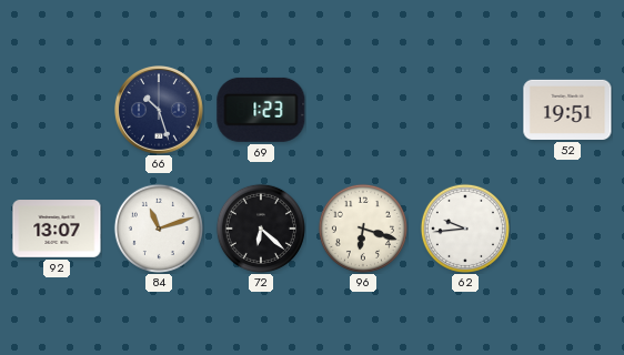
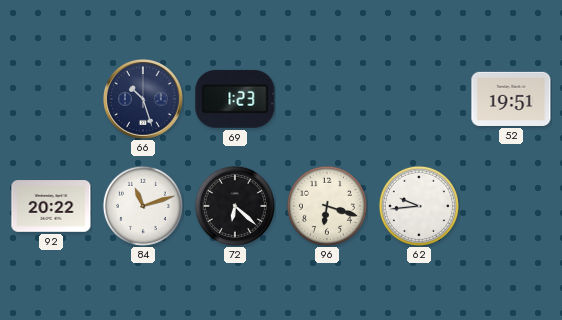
92: 13:07 -> 20:22
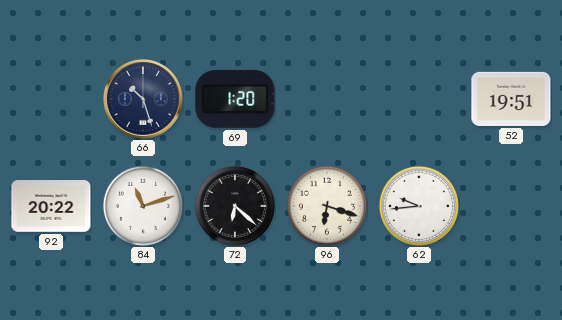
69: 1:23 -> 1:20
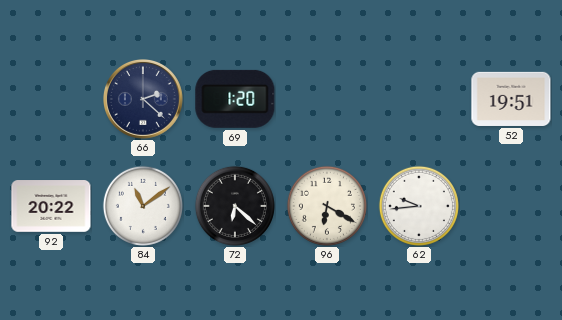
66: 10:27 -> 2:22
84: 11:12 -> 11:09
96: 6:18 -> 6:20
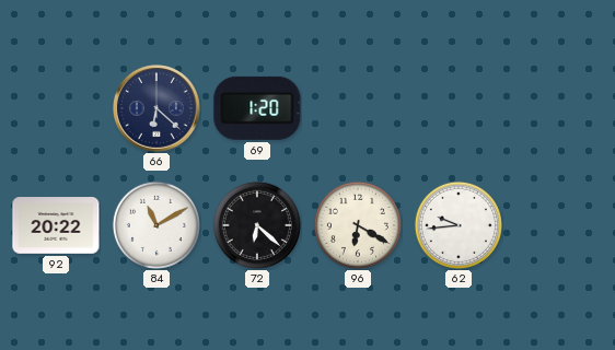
66: 2:22 -> 6:22
52: 19:51 -> none
84: 11:09 -> 11:10
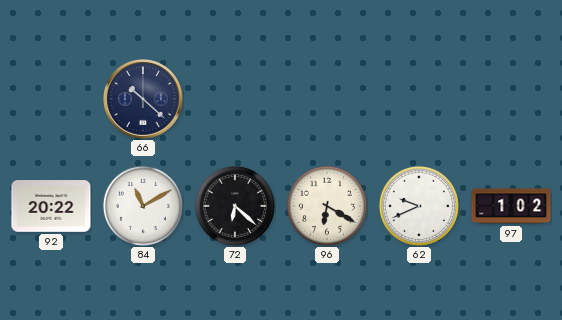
66: 6:22 -> 10:22
69: 1:20 -> none
62: 9:44 -> 9:41
97: none -> 1:02
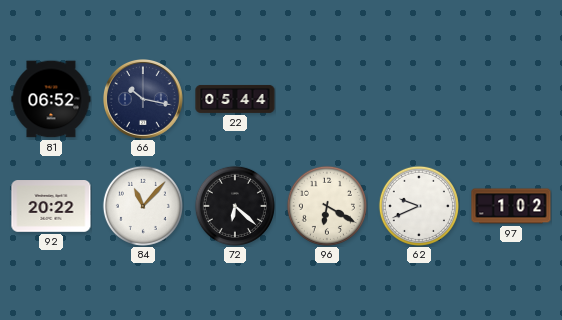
81: none -> 06:52
66: 10:22 -> 10:17
22: none -> 05:44
84: 11:10 -> 11:07
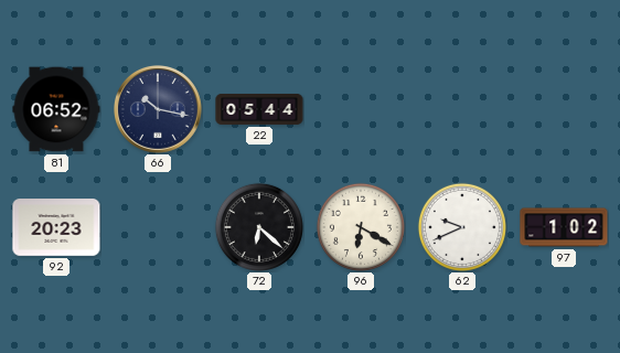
92: 20:22 -> 20:23
84: 11:07 -> none
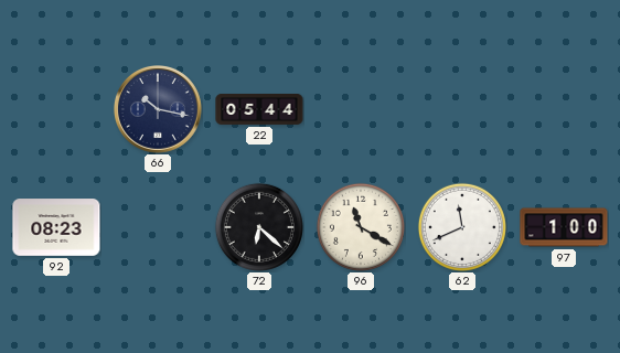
81: 06:52 -> none
92: 20:23 -> 08:23
96: 6:20 -> 11:20
62: 9:41 -> 11:41
97: 1:02 -> 1:00
